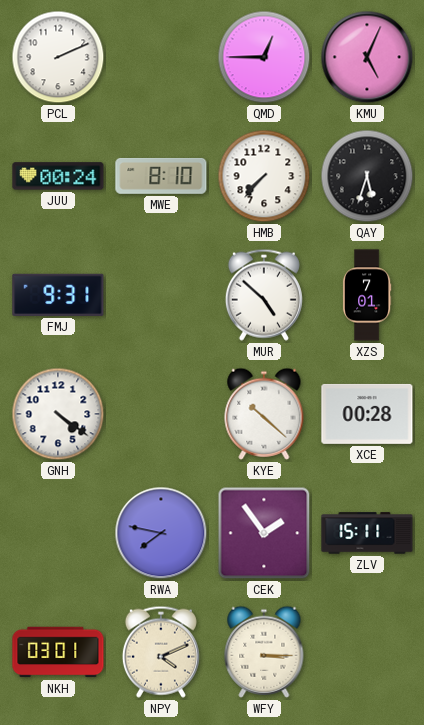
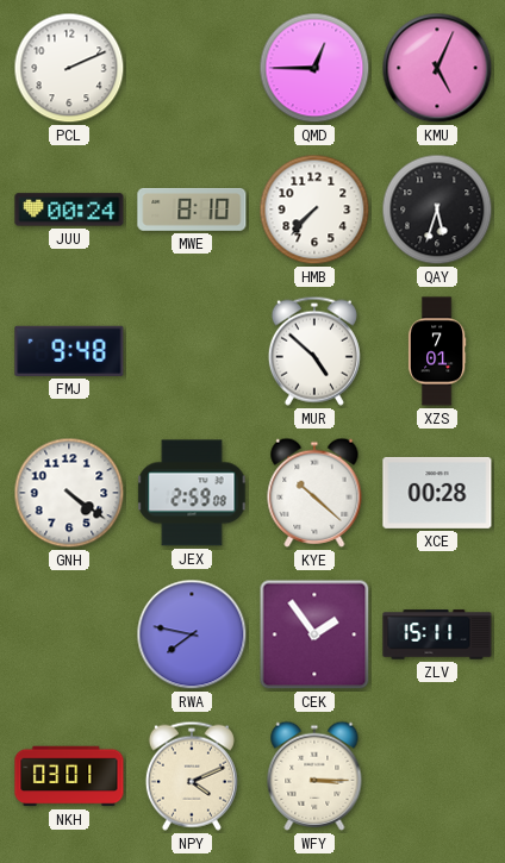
FMJ: 9:31 -> 9:48
JEX: none -> 2:59
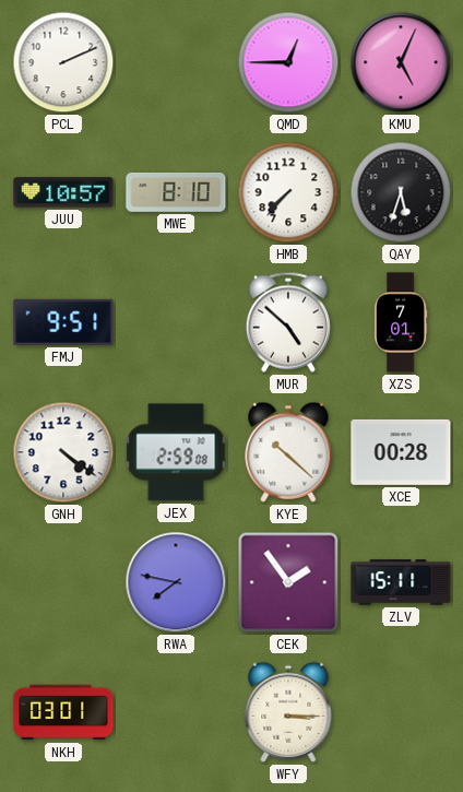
JUU: 00:24 -> 10:57
FMJ: 9:48 -> 9:51
NPY: 4:11 -> none
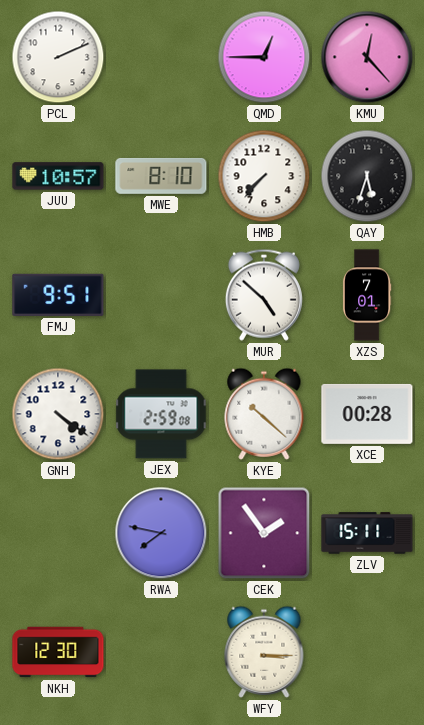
KMU: 5:04 -> 12:23
NKH: 03:01 -> 12:30
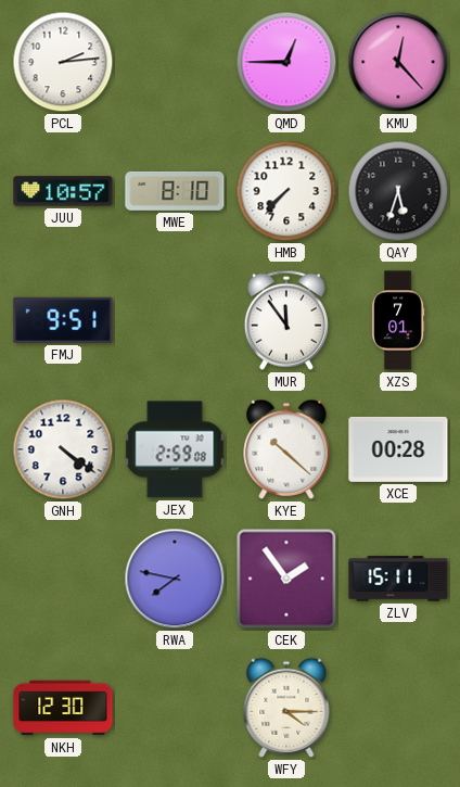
PCL: 2:11 -> 2:14
MUR: 4:52 -> 11:54
WFY: 3:15 -> 4:15
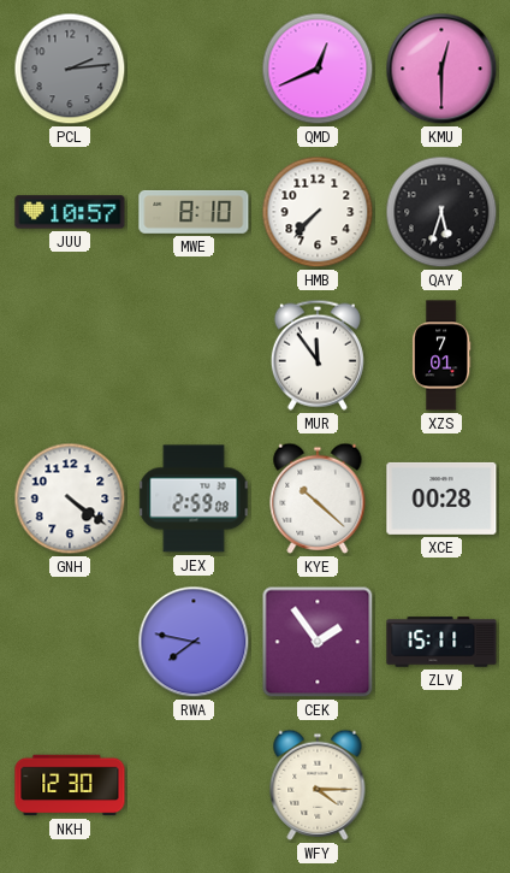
PCL dial: white -> grey
QMD: 12:45 -> 12:41
KMU: 12:23 -> 12:30
FMJ: 9:51 -> none
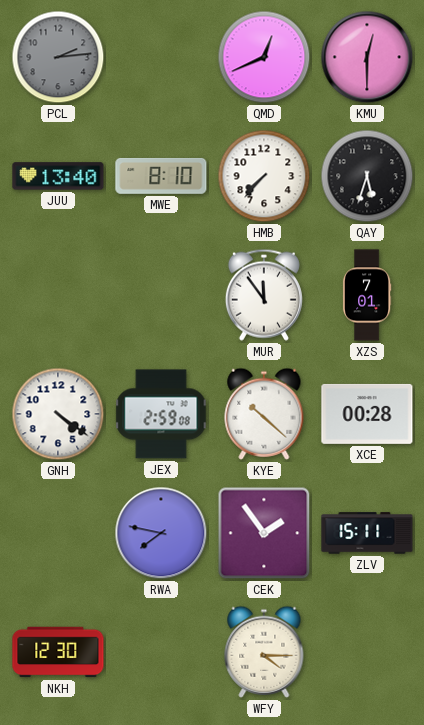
JUU: 10:57 -> 13:40
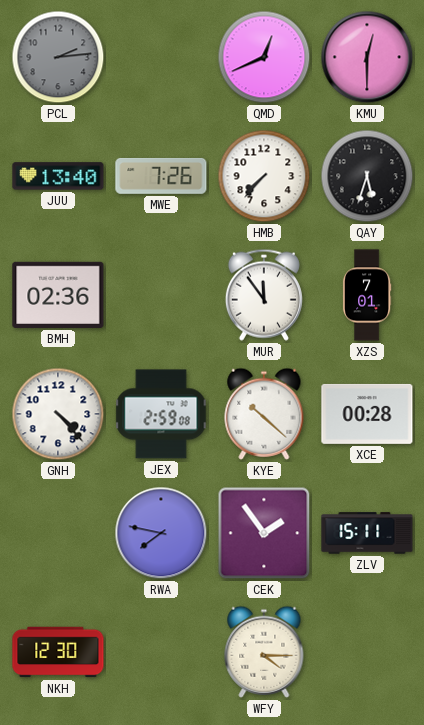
MWE: 8:10 -> 7:26
BMH: none -> 02:36
GNH: 4:21 -> 4:23
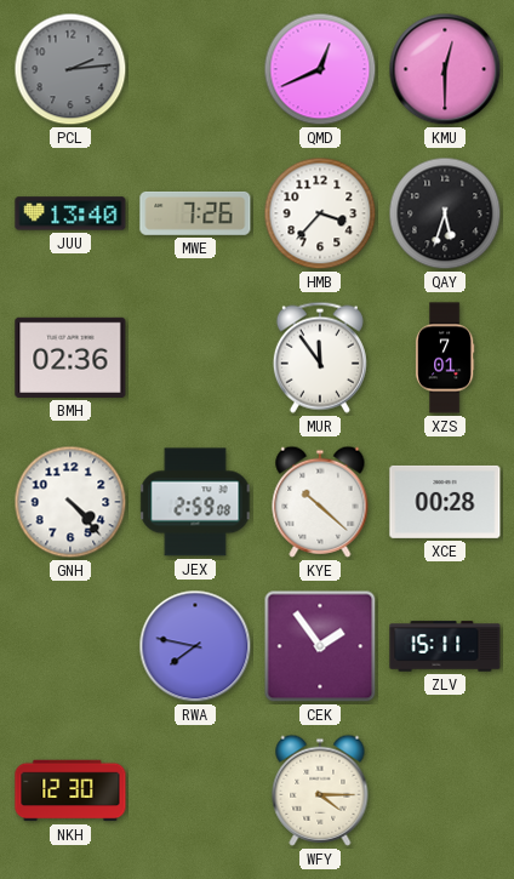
HMB: 7:37 -> 3:37
